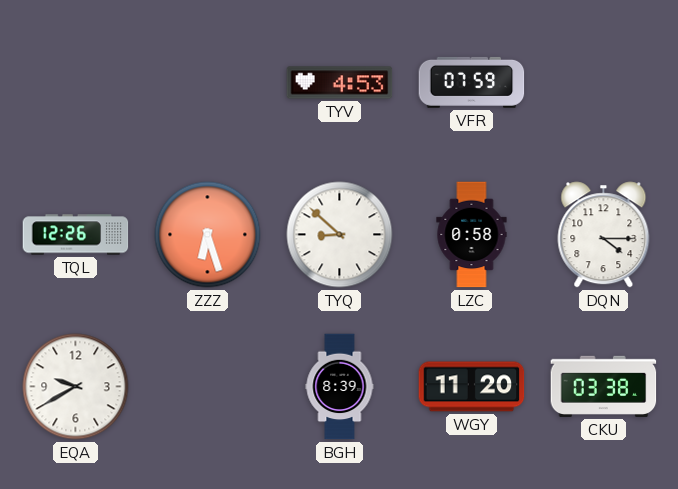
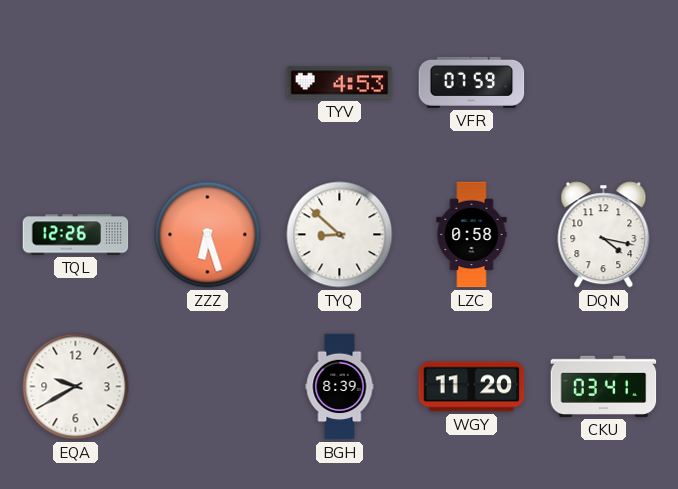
DQN: 4:15 -> 4:17
CKU: 03:38 -> 03:41
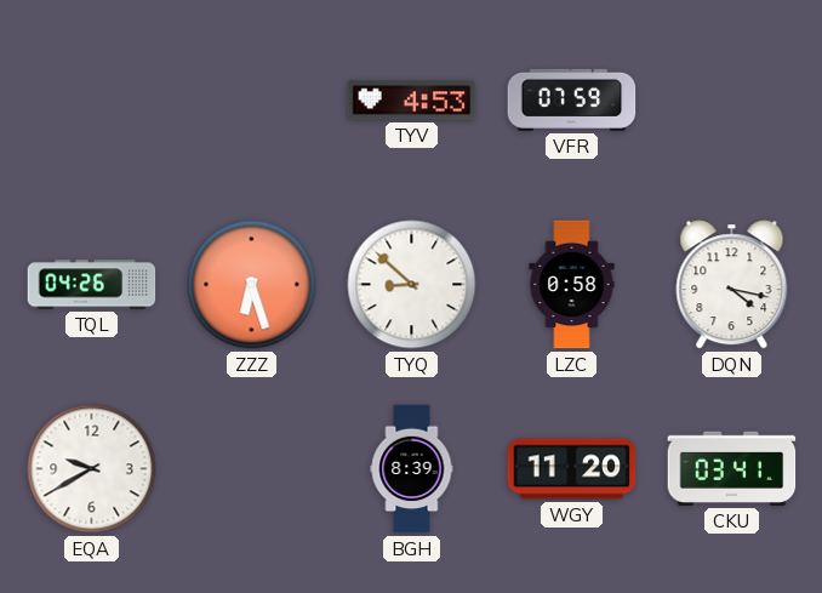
TQL: 12:26 -> 04:26
